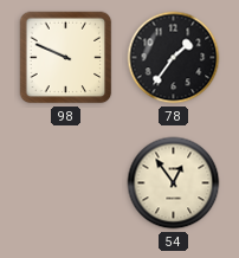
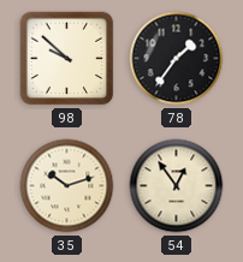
98: 9:49 -> 9:52
35: none -> 10:12
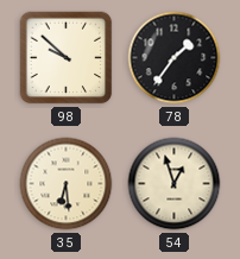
35: 10:12 -> 6:29
54: 12:54 -> 12:57
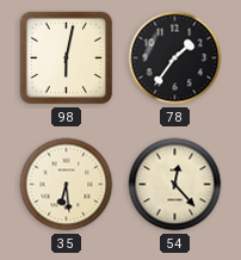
98: 9:52 -> 6:02
54: 12:57 -> 12:23
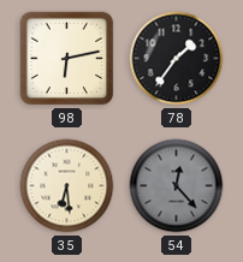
98: 6:02 -> 6:13
54 dial: cream -> grey
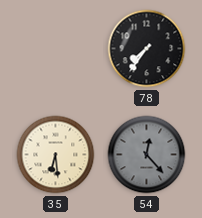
98: 6:13 -> none
78: 1:36 -> 7:36
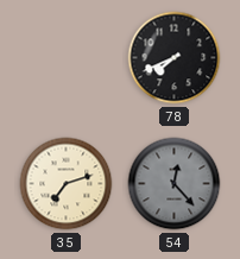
78: 7:36 -> 7:41
35: 6:29 -> 7:12
